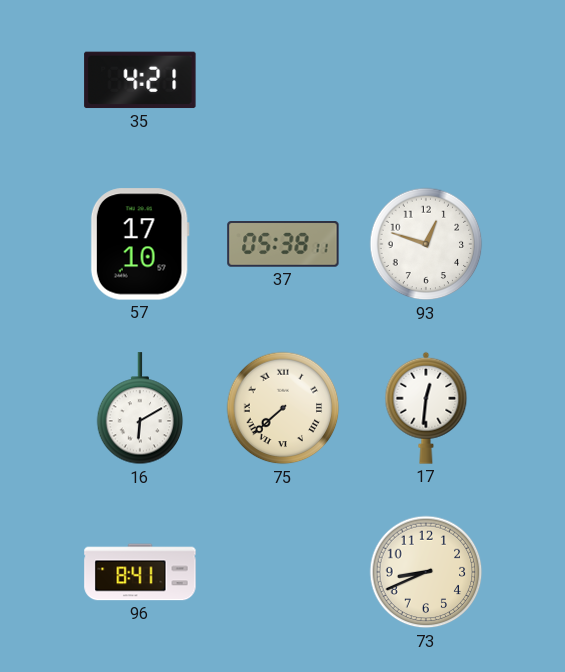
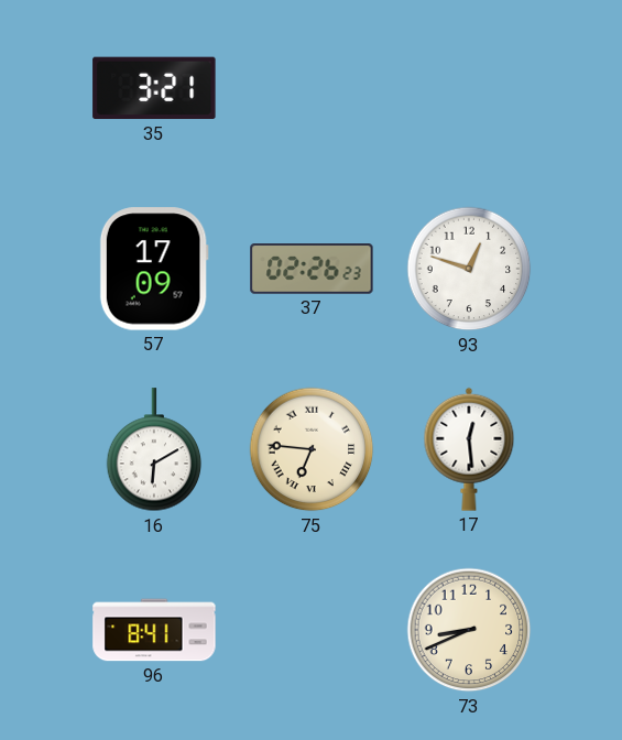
35: 4:21 -> 3:21
57: 17:10 -> 17:09
37: 05:38 -> 02:26
75: 7:38 -> 6:46
17: 12:31 -> 12:29
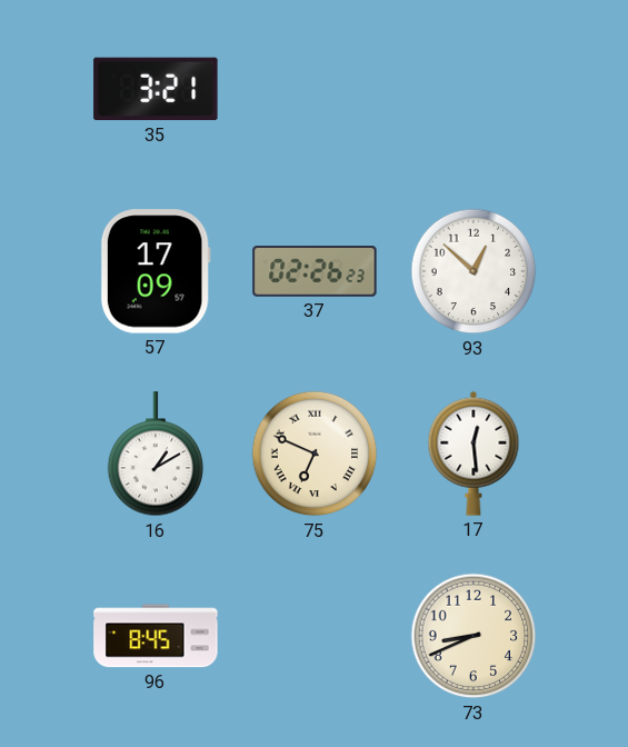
93: 12:48 -> 12:52
16: 6:10 -> 1:10
75: 6:46 -> 6:49
96: 8:41 -> 8:45
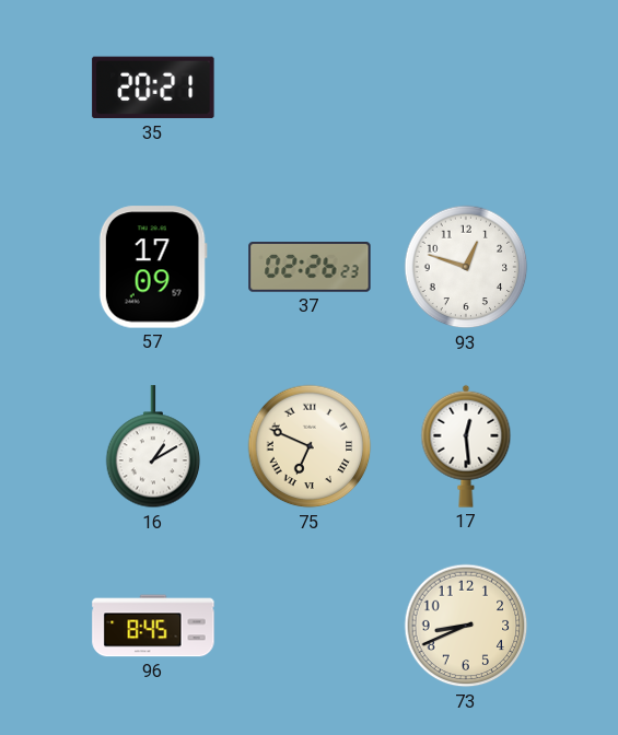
35: 3:21 -> 20:21
93: 12:52 -> 12:48
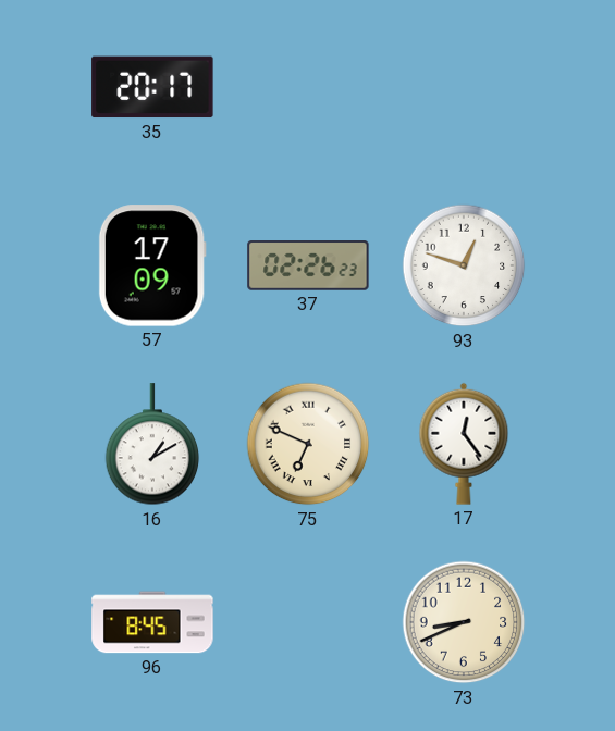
35: 20:21 -> 20:17
17: 12:29 -> 12:24
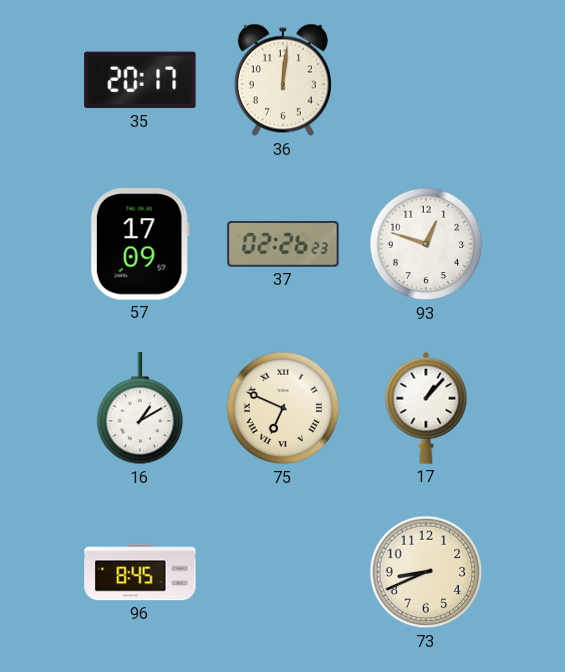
36: none -> 12:01
17: 12:24 -> 1:07
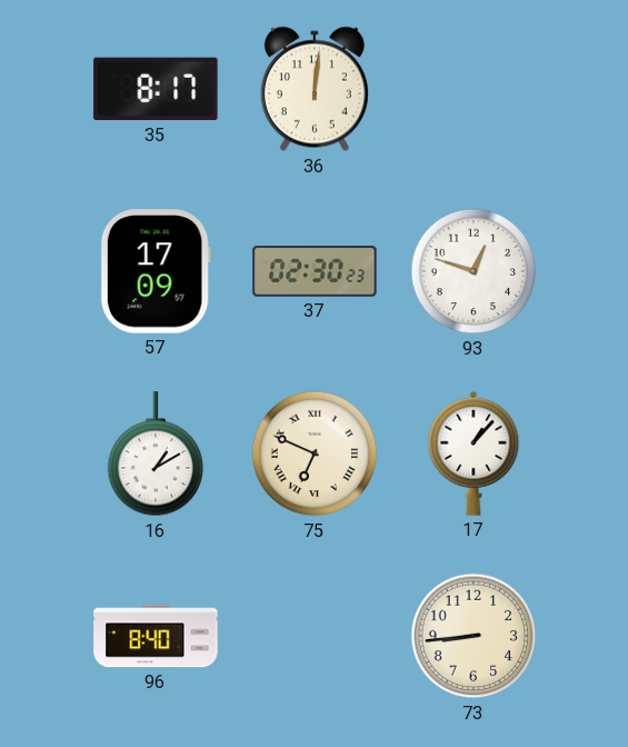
35: 20:17 -> 8:17
37: 02:26 -> 02:30
96: 8:45 -> 8:40
73: 8:41 -> 8:44
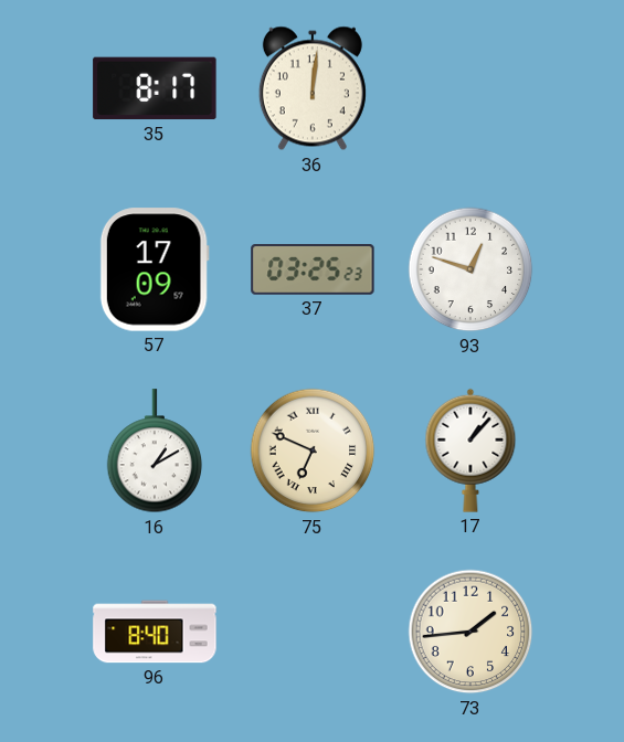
37: 02:30 -> 03:25
73: 8:44 -> 1:44
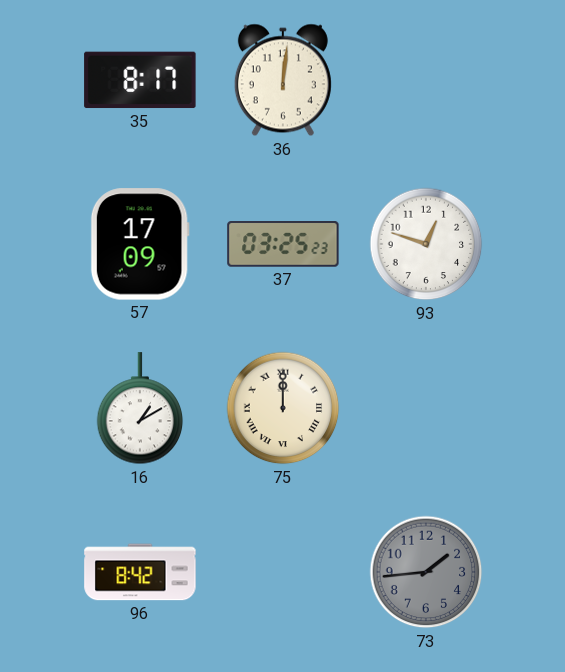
75: 6:49 -> 12:00
17: 1:07 -> none
96: 8:40 -> 8:42
73 dial: cream -> grey
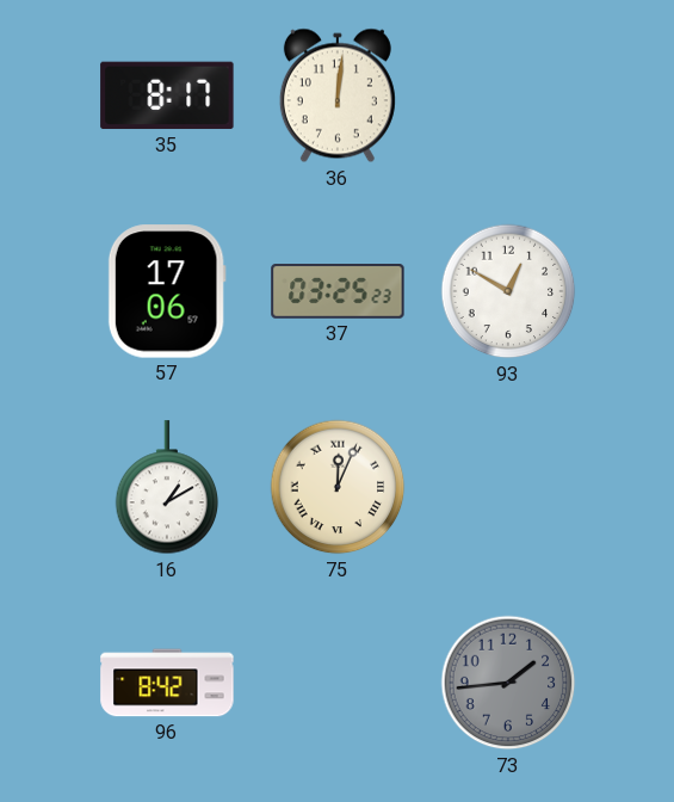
57: 17:09 -> 17:06
93: 12:48 -> 12:50
75: 12:00 -> 12:04
